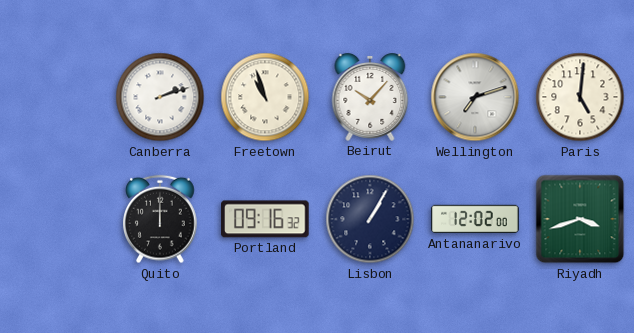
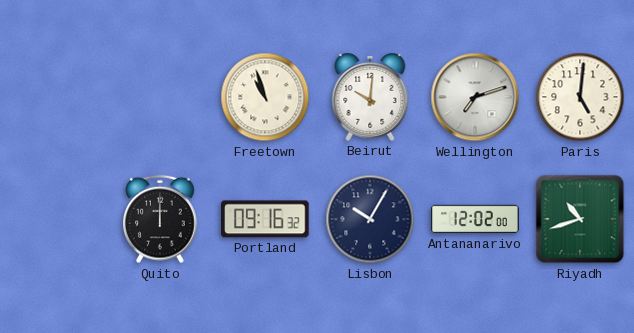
Canberra: 2:12 -> none
Beirut: 10:07 -> 10:01
Lisbon: 1:05 -> 10:05
Riyadh: 3:42 -> 10:42
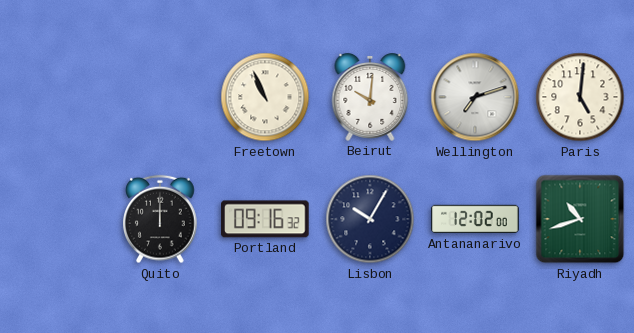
Freetown: 10:57 -> 10:56
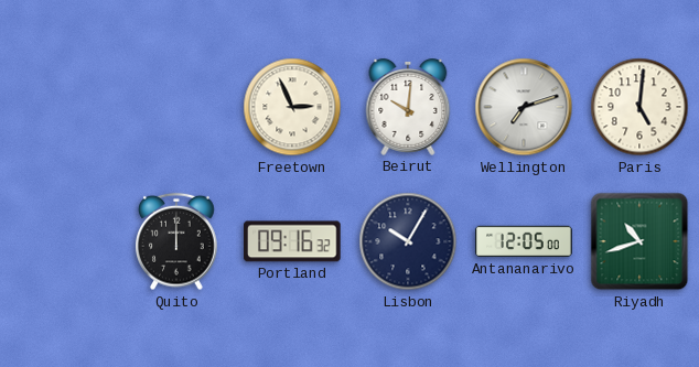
Freetown: 10:56 -> 2:56
Antananarivo: 12:02 -> 12:05
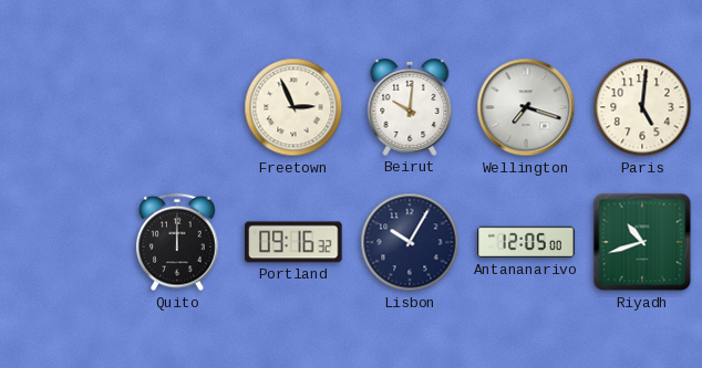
Wellington: 7:12 -> 7:18
